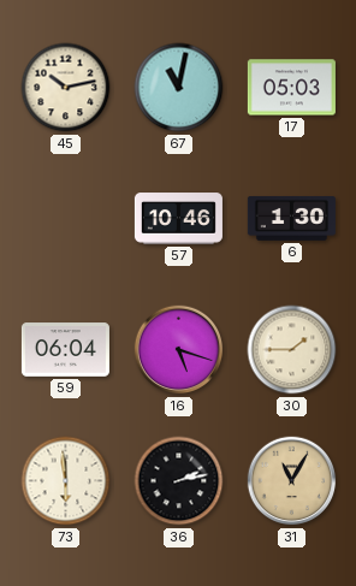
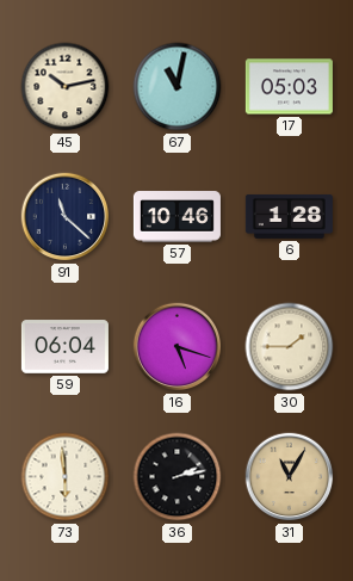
91: none -> 11:22
6: 1:30 -> 1:28
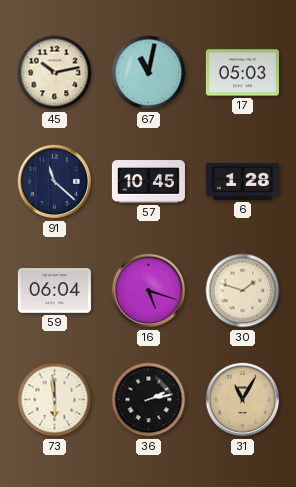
57: 10:46 -> 10:45
30: 1:45 -> 1:48
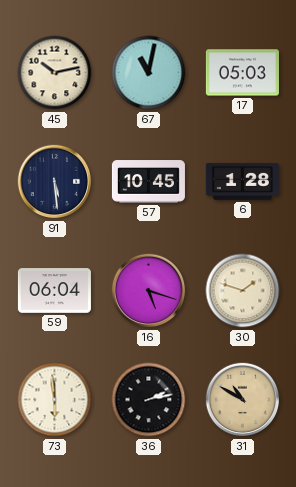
91: 11:22 -> 5:29
31: 11:05 -> 10:50
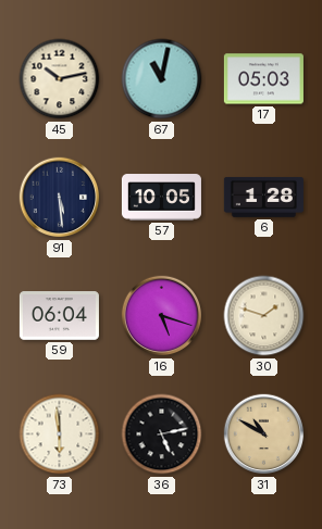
57: 10:45 -> 10:05
36: 2:13 -> 5:13
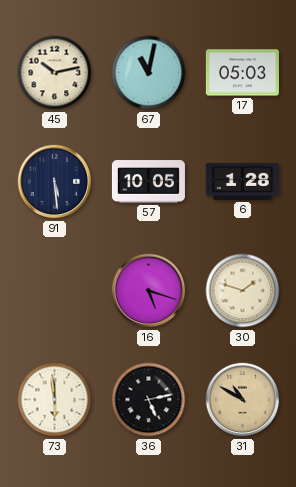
59: 06:04 -> none
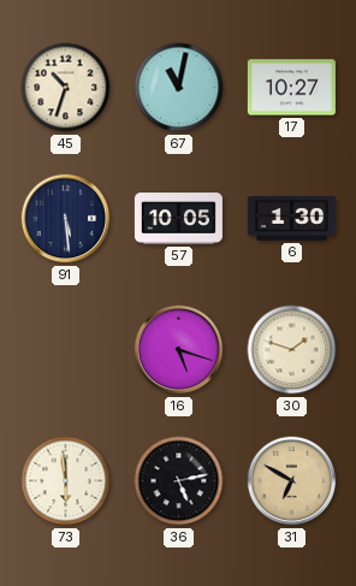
45: 10:13 -> 10:33
17: 05:03 -> 10:27
6: 1:28 -> 1:30
31: 10:50 -> 6:50
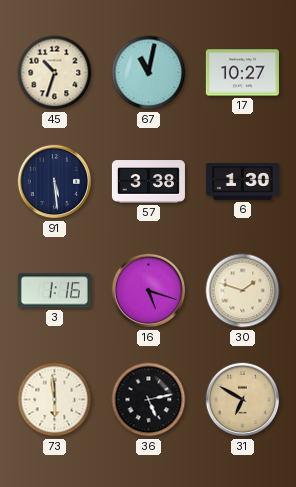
57: 10:05 -> 3:38
3: none -> 1:16
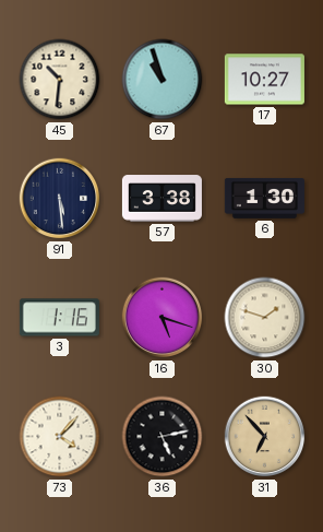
45: 10:33 -> 10:31
67: 11:02 -> 10:57
73: 5:59 -> 4:07
31: 6:50 -> 6:53
